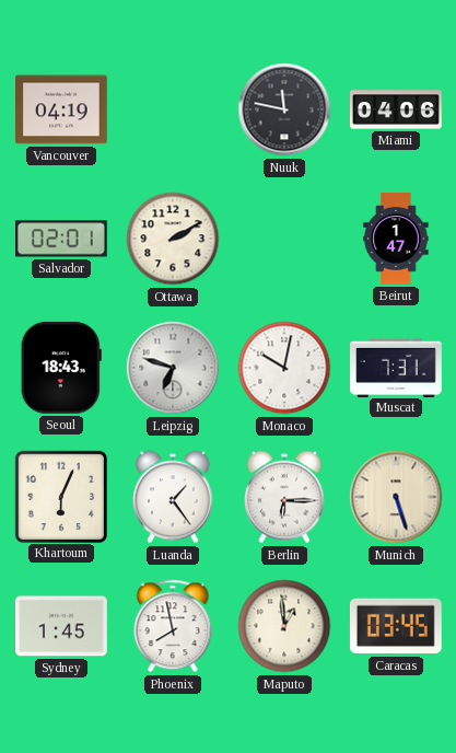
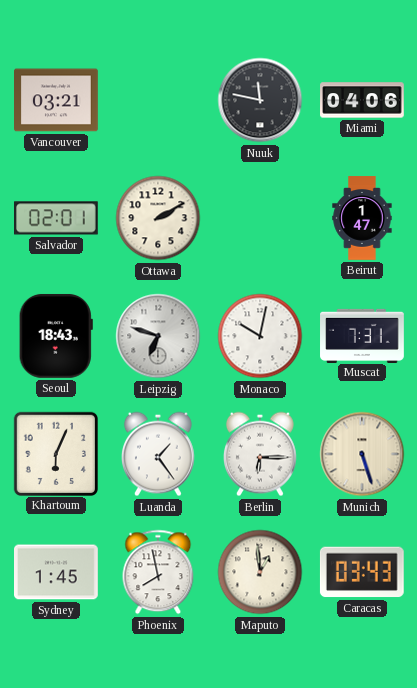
Vancouver: 04:19 -> 03:21
Caracas: 03:45 -> 03:43
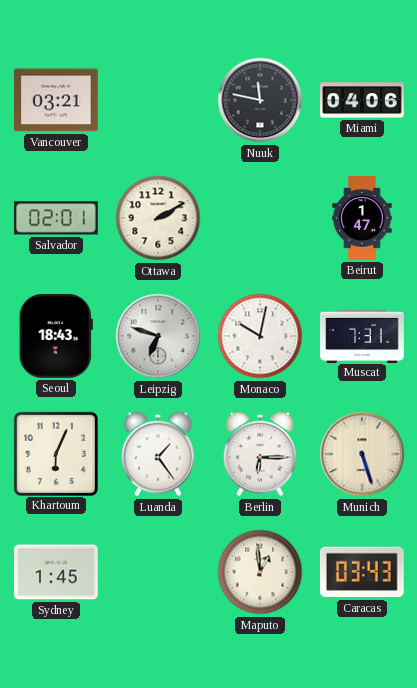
Phoenix: 7:58 -> none
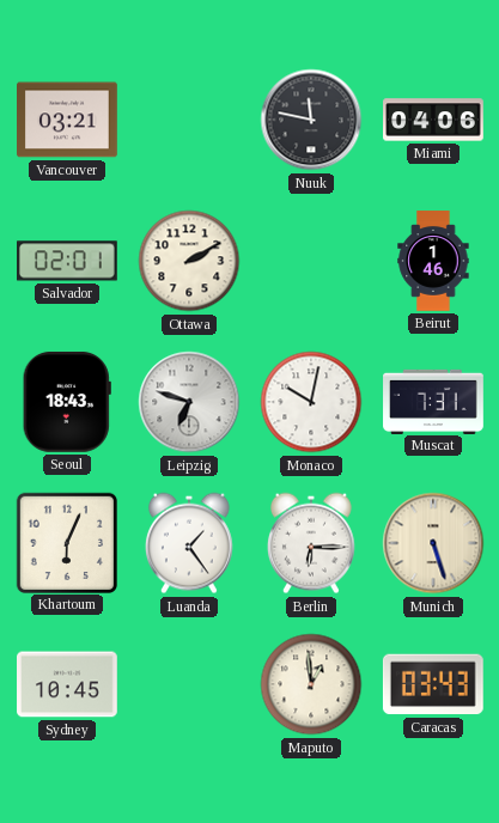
Beirut: 1:47 -> 1:46
Sydney: 1:45 -> 10:45
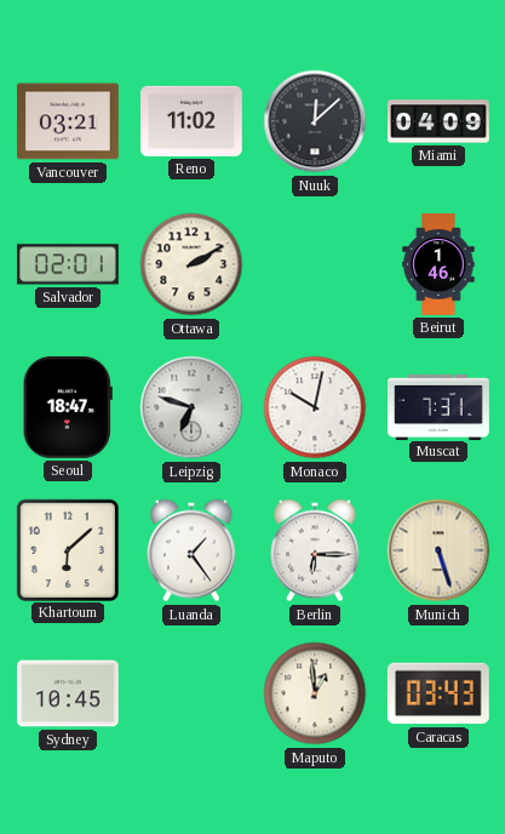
Reno: none -> 11:02
Nuuk: 11:47 -> 12:08
Miami: 04:06 -> 04:09
Seoul: 18:43 -> 18:47
Khartoum: 6:04 -> 6:08
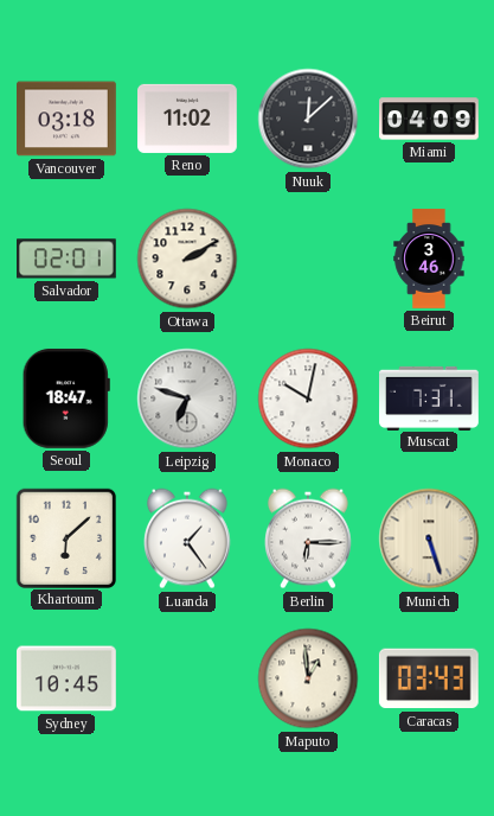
Vancouver: 03:21 -> 03:18
Beirut: 1:46 -> 3:46
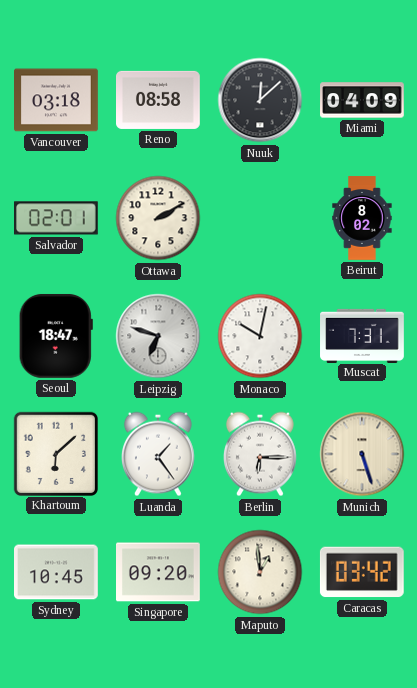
Reno: 11:02 -> 08:58
Beirut: 3:46 -> 8:02
Singapore: none -> 09:20
Caracas: 03:43 -> 03:42
